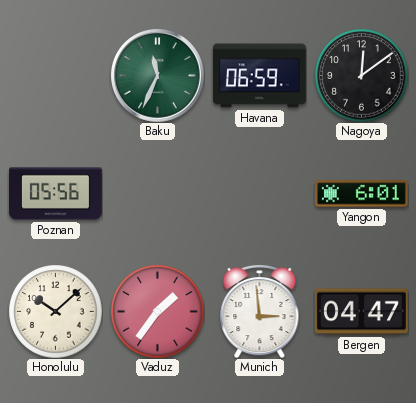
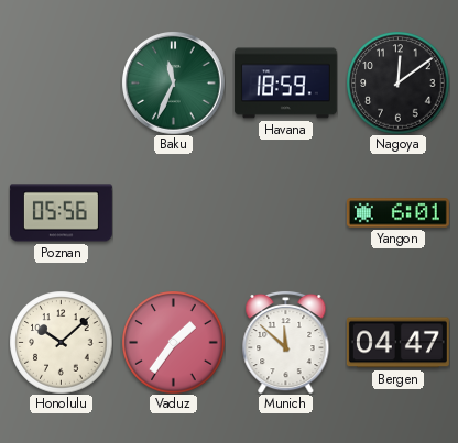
Havana: 06:59 -> 18:59
Munich: 2:59 -> 11:52
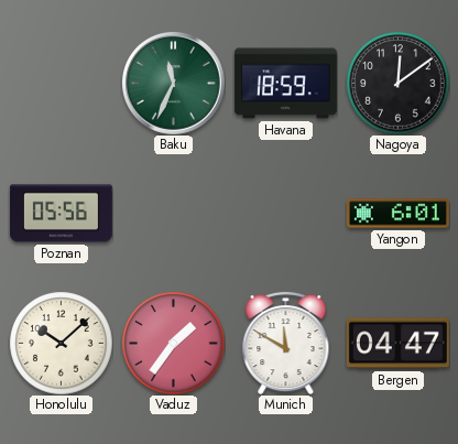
Munich: 11:52 -> 11:50
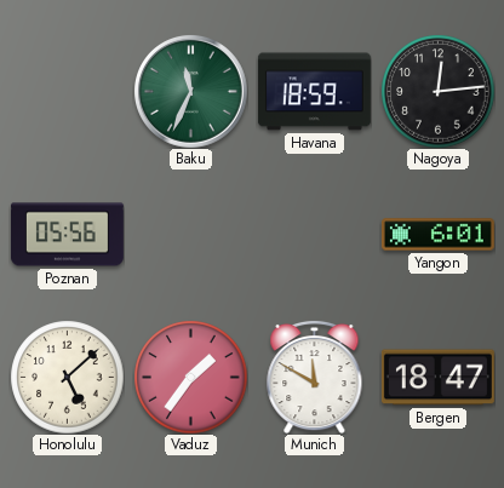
Nagoya: 12:09 -> 12:14
Honolulu: 10:08 -> 5:08
Bergen: 04:47 -> 18:47
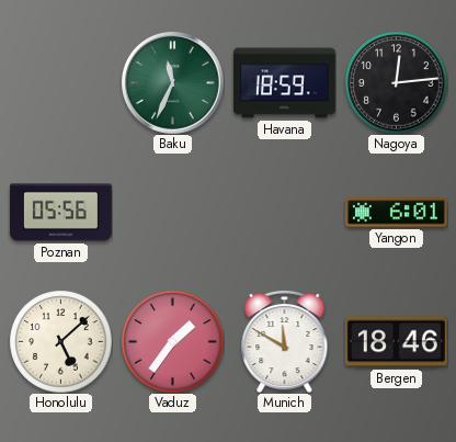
Bergen: 18:47 -> 18:46
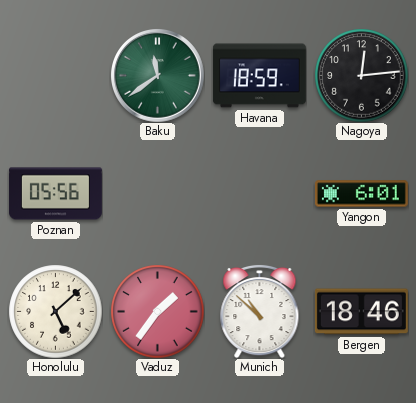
Baku: 11:34 -> 11:39
Munich: 11:50 -> 10:52
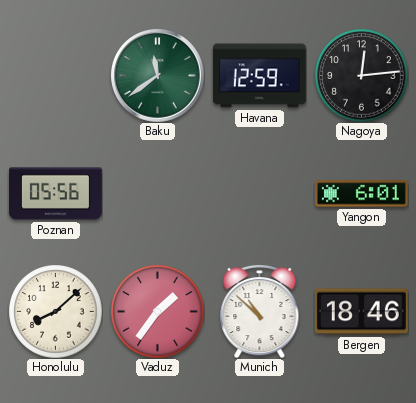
Havana: 18:59 -> 12:59
Honolulu: 5:08 -> 8:08
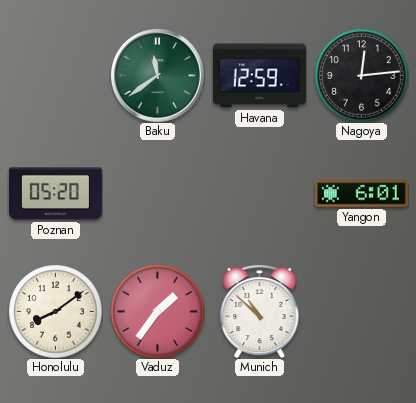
Poznan: 05:56 -> 05:20
Honolulu: 8:08 -> 8:09
Bergen: 18:46 -> none
